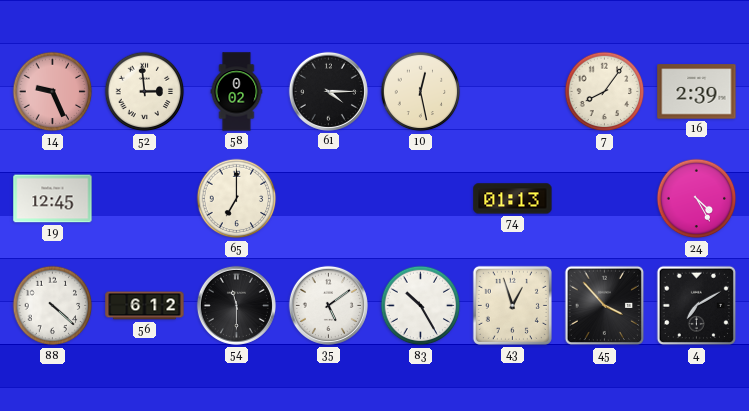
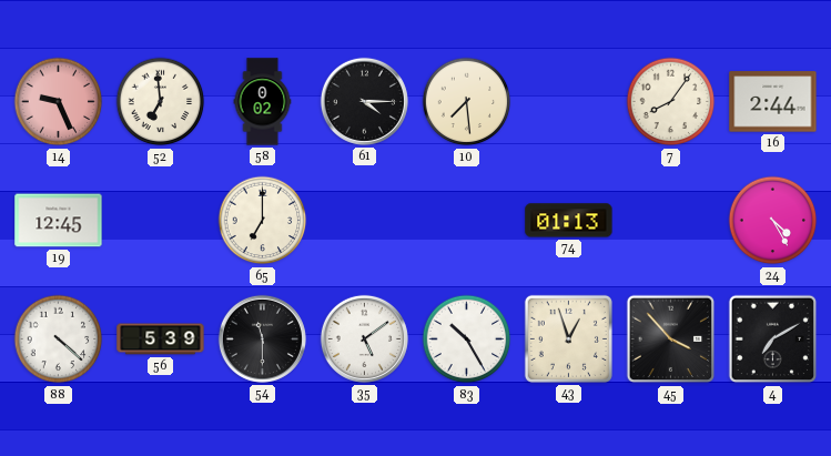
52: 2:59 -> 6:59
10: 12:28 -> 7:29
16: 2:39 -> 2:44
56: 6:12 -> 5:39
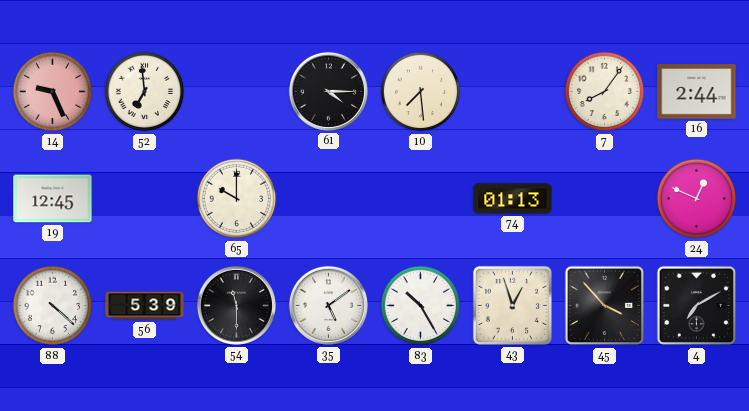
58: 0:02 -> none
65: 7:00 -> 10:00
24: 4:25 -> 12:49
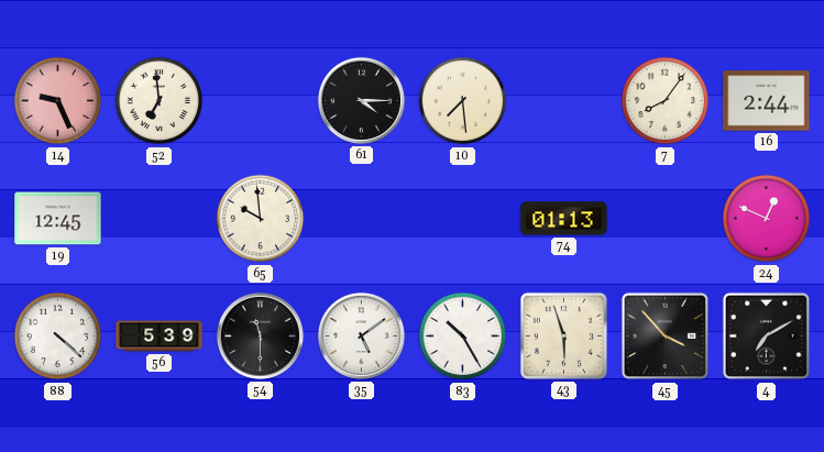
65: 10:00 -> 9:59
43: 12:57 -> 5:57
